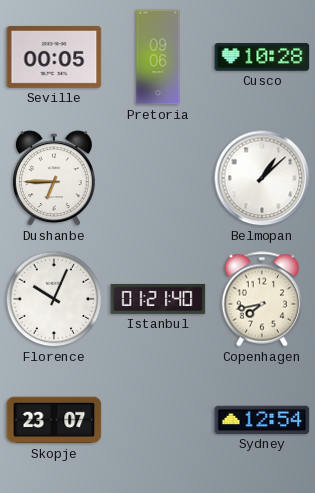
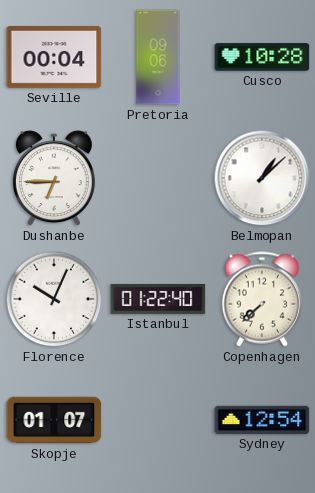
Seville: 00:05 -> 00:04
Istanbul: 01:21 -> 01:22
Copenhagen: 7:43 -> 7:38
Skopje: 23:07 -> 01:07
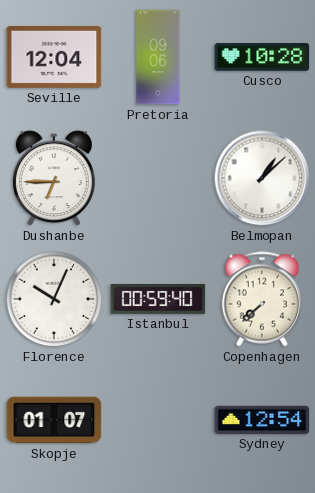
Seville: 00:04 -> 12:04
Istanbul: 01:22 -> 00:59
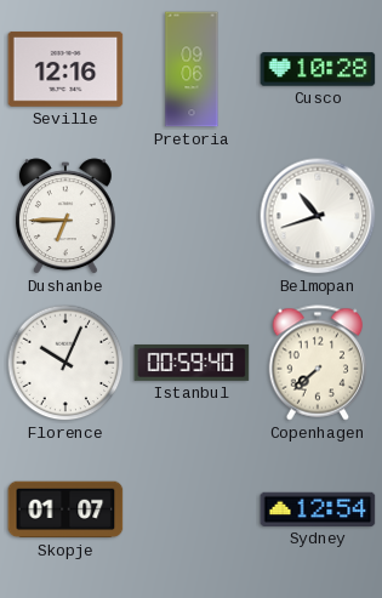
Seville: 12:04 -> 12:16
Belmopan: 1:08 -> 10:42
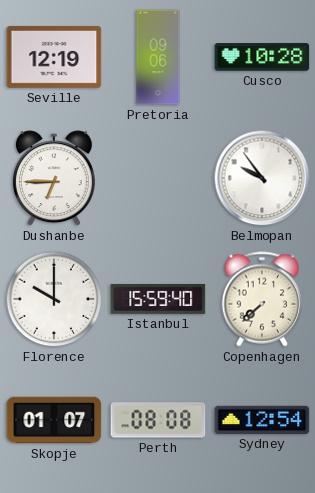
Seville: 12:16 -> 12:19
Belmopan: 10:42 -> 9:54
Florence: 10:04 -> 10:00
Istanbul: 00:59 -> 15:59
Perth: none -> 08:08
